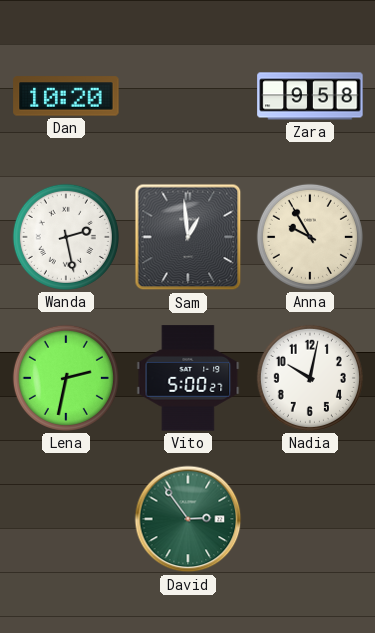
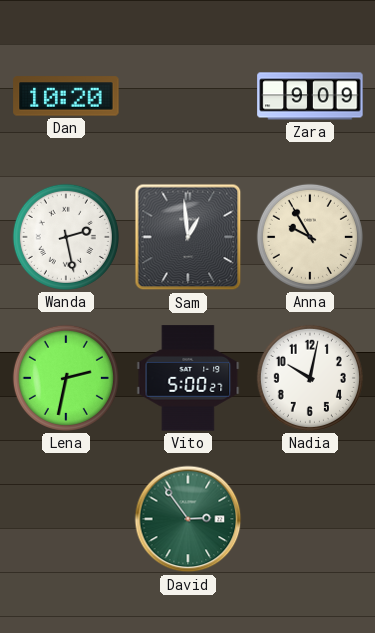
Zara: 9:58 -> 9:09
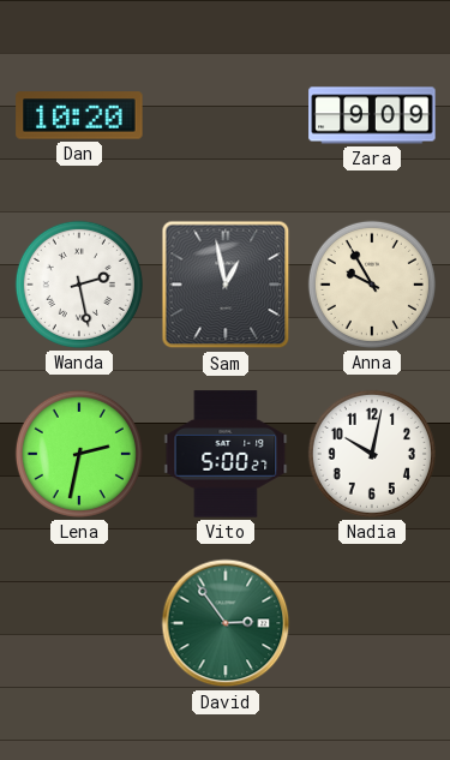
Sam: 12:59 -> 12:58
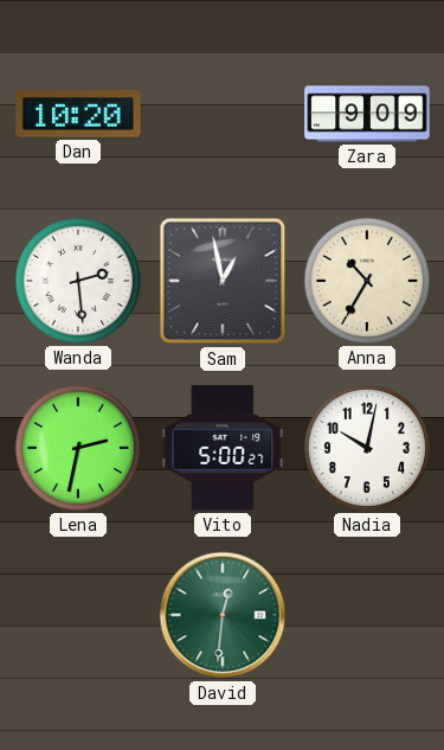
Wanda: 2:28 -> 2:29
Anna: 9:55 -> 10:35
David: 2:54 -> 12:31
